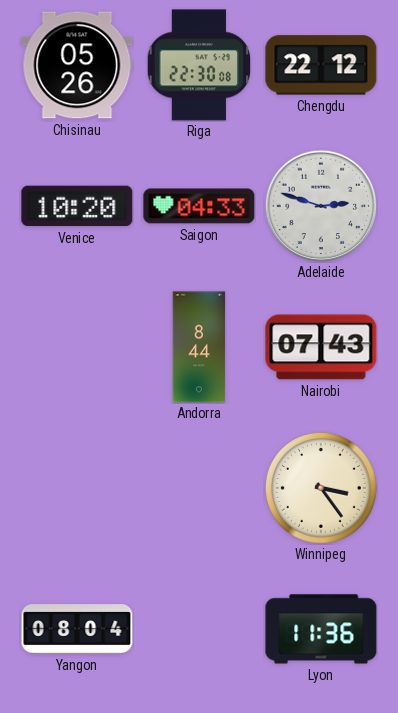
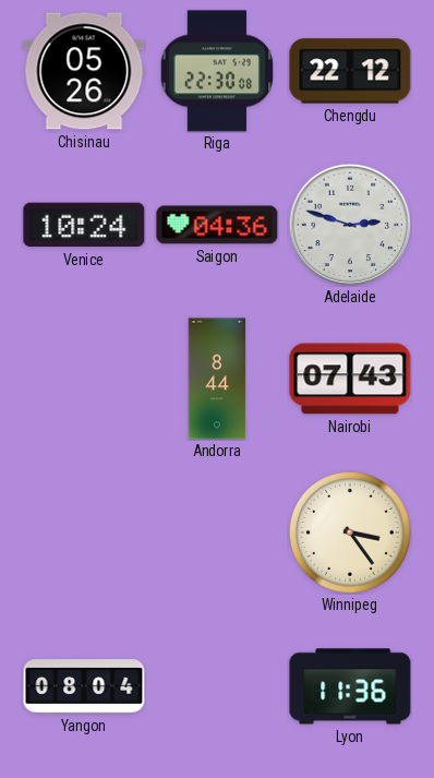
Venice: 10:20 -> 10:24
Saigon: 04:33 -> 04:36
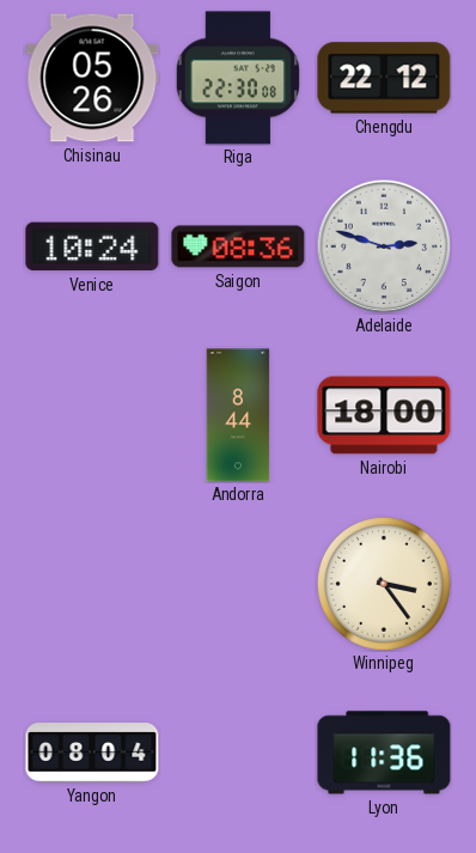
Saigon: 04:36 -> 08:36
Nairobi: 07:43 -> 18:00
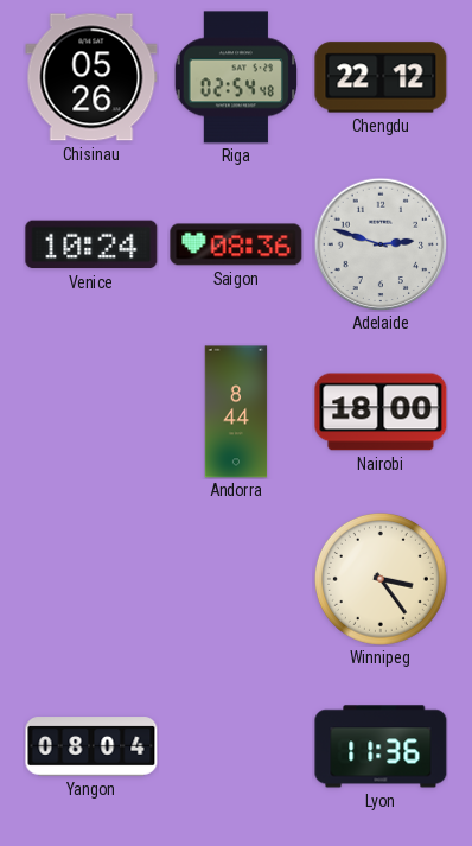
Riga: 22:30 -> 02:54
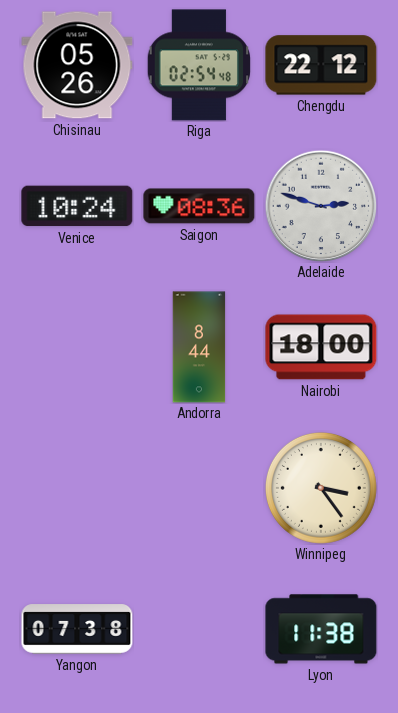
Yangon: 08:04 -> 07:38
Lyon: 11:36 -> 11:38
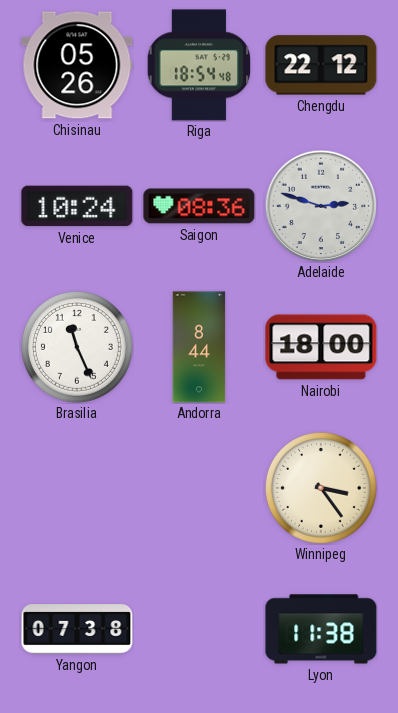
Riga: 02:54 -> 18:54
Brasilia: none -> 11:26
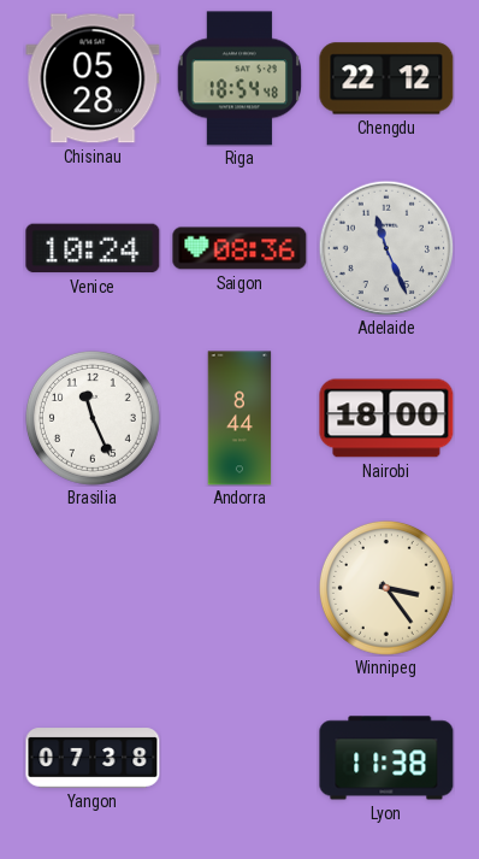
Chisinau: 05:26 -> 05:28
Adelaide: 2:48 -> 11:26
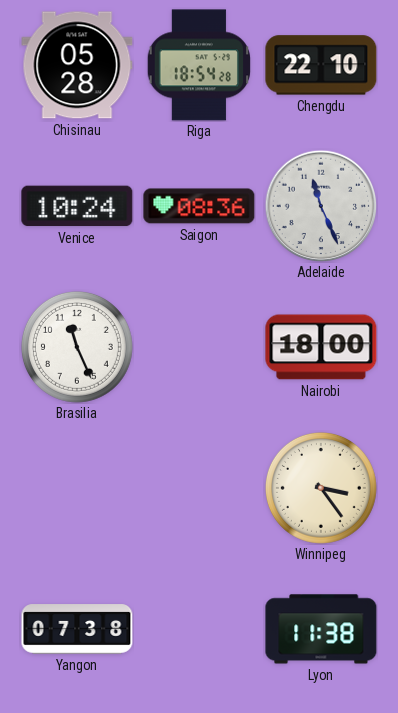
Riga: 18:54:48 -> 18:54:28
Chengdu: 22:12 -> 22:10
Andorra: 8:44 -> none
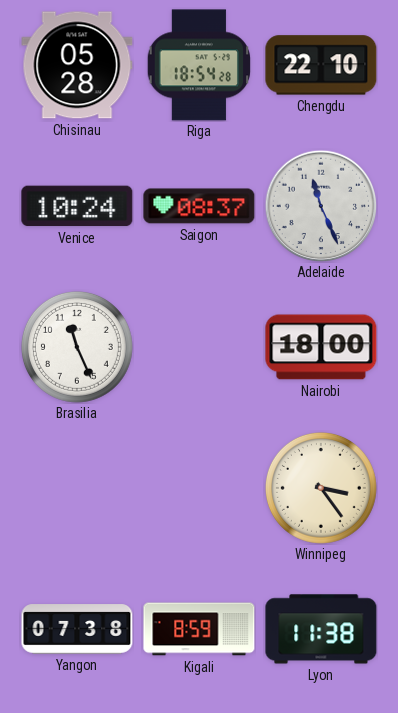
Saigon: 08:36 -> 08:37
Kigali: none -> 8:59
